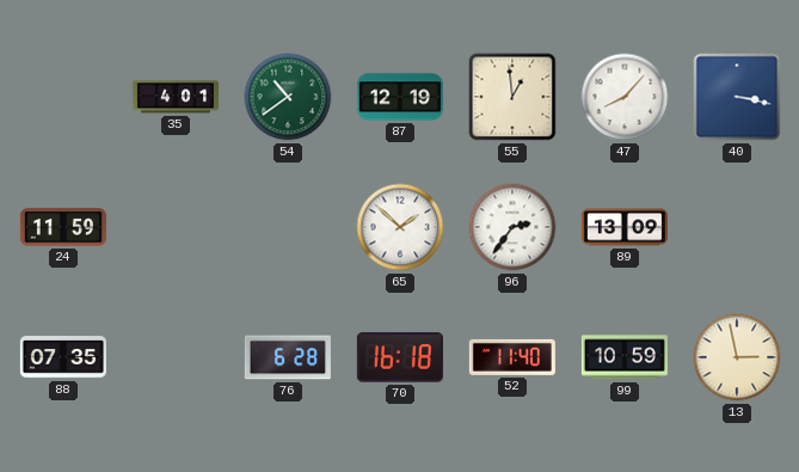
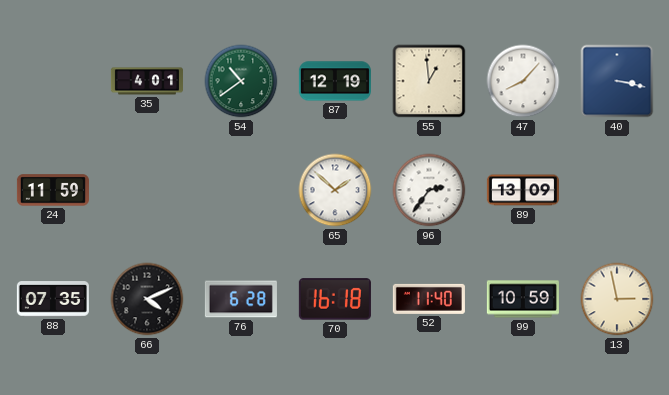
66: none -> 4:11
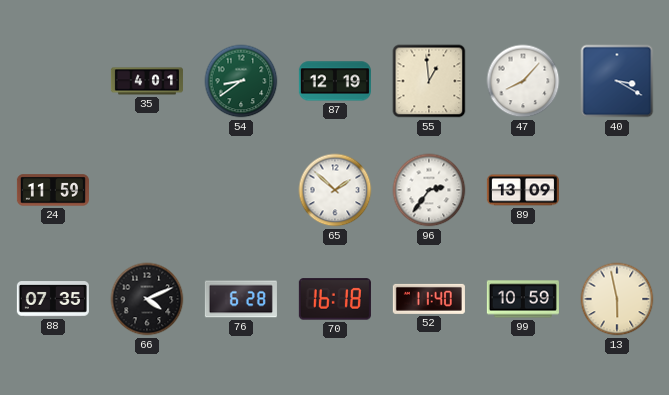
54: 10:39 -> 8:39
40: 3:17 -> 3:20
13: 2:58 -> 5:58
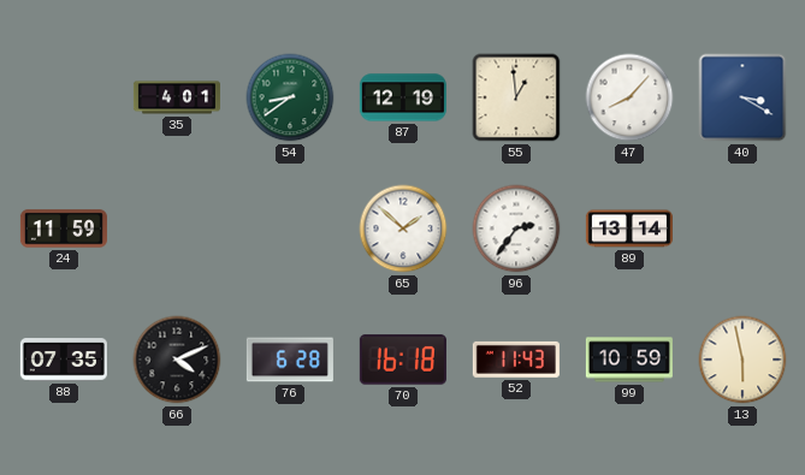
89: 13:09 -> 13:14
52: 11:40 -> 11:43
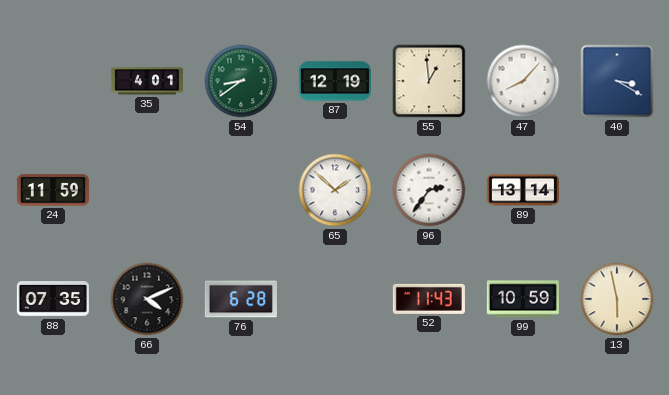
70: 16:18 -> none
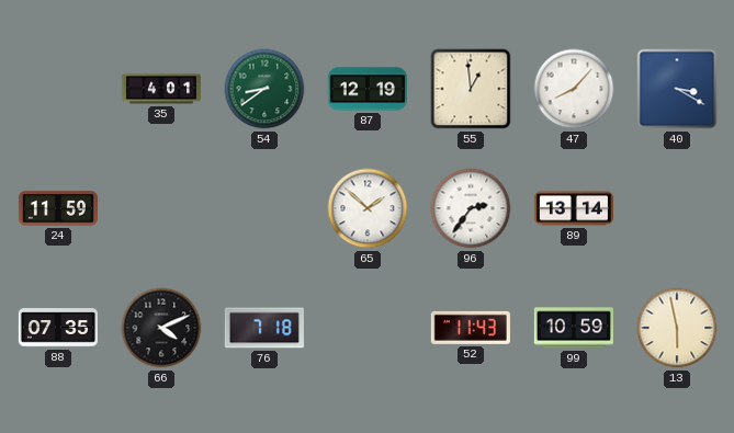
76: 6:28 -> 7:18
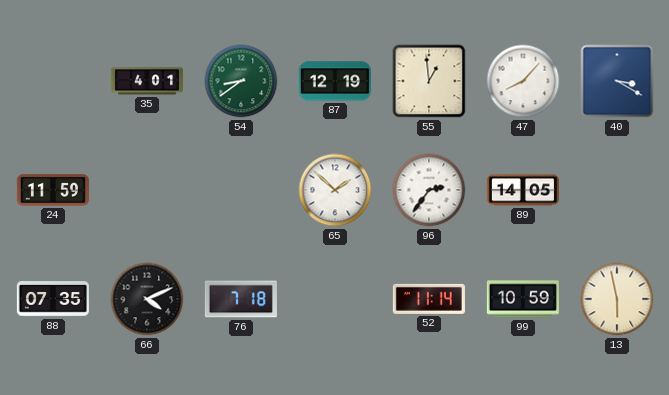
89: 13:14 -> 14:05
52: 11:43 -> 11:14
